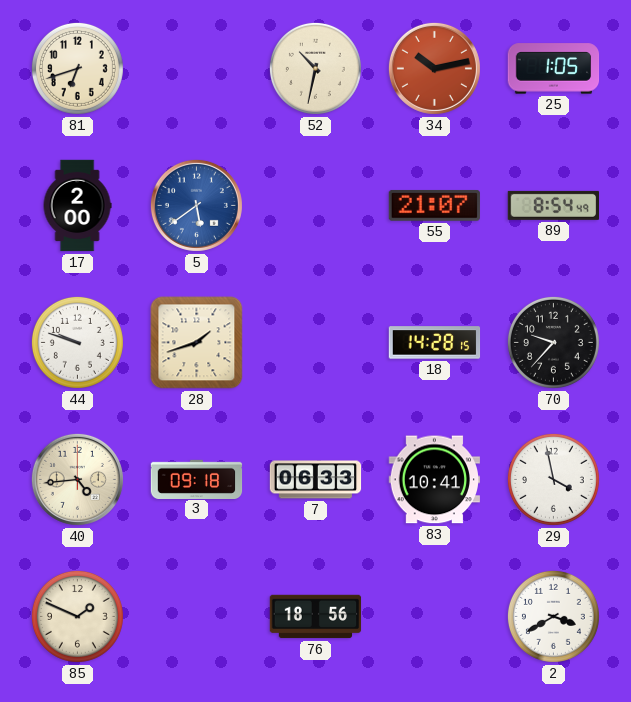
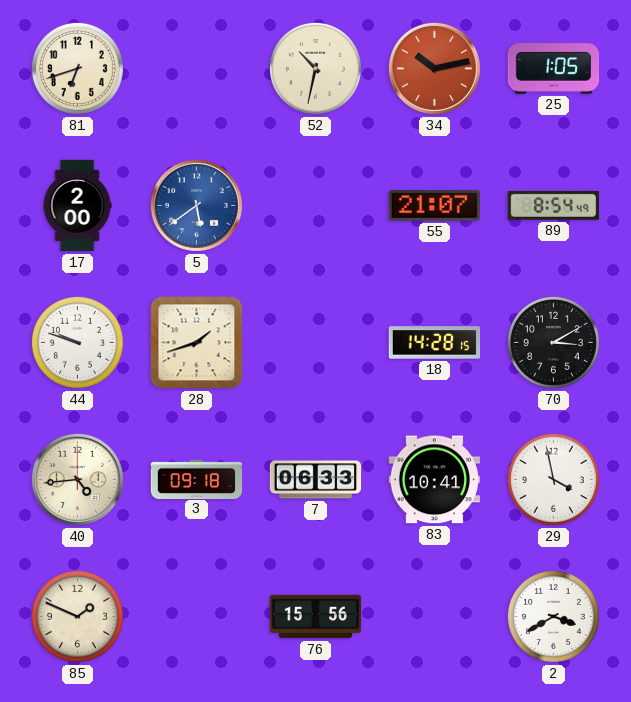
70: 9:37 -> 3:10
76: 18:56 -> 15:56
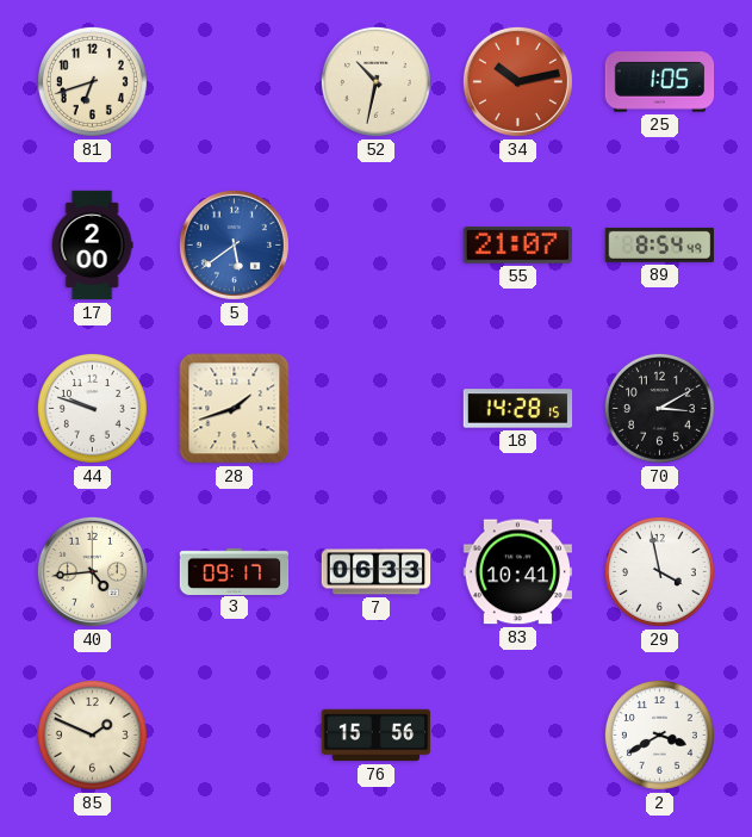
3: 09:18 -> 09:17
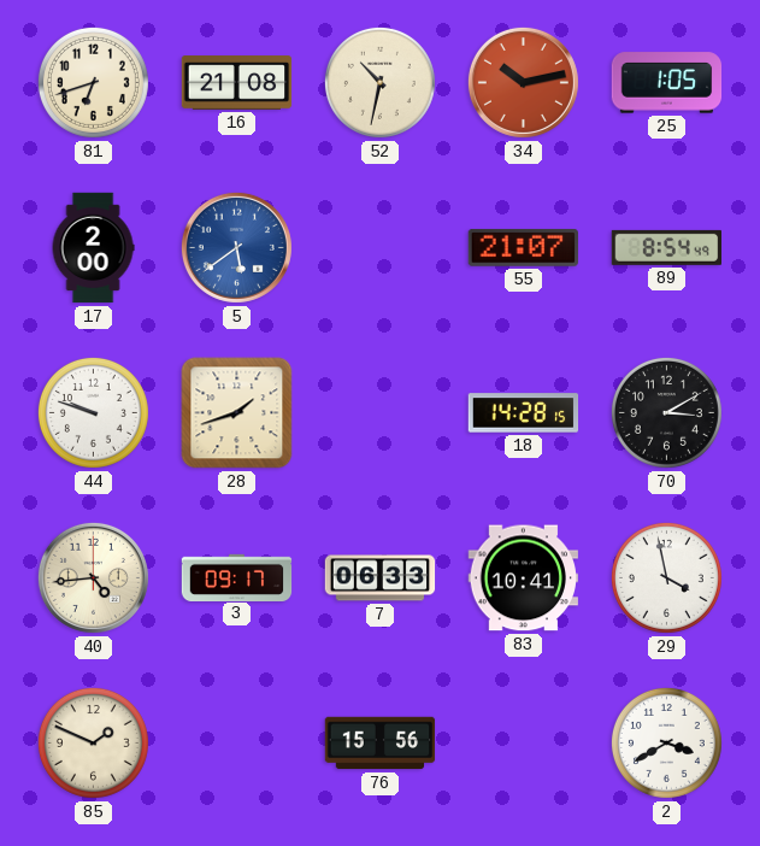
16: none -> 21:08
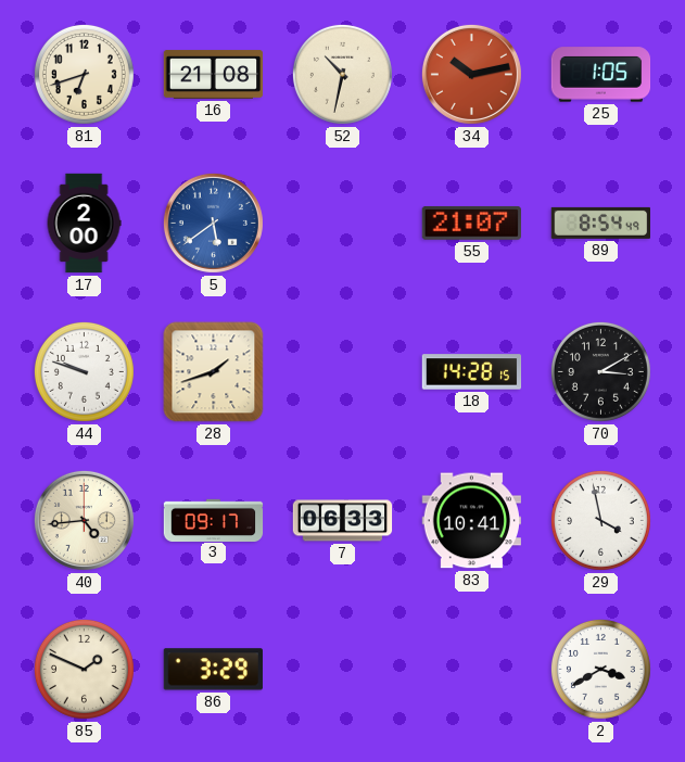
86: none -> 3:29
76: 15:56 -> none
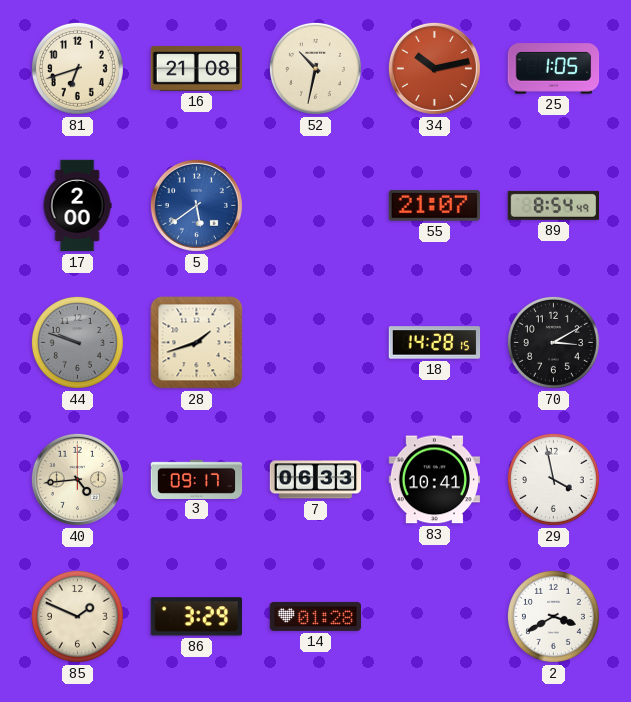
44 dial: white -> grey
14: none -> 01:28
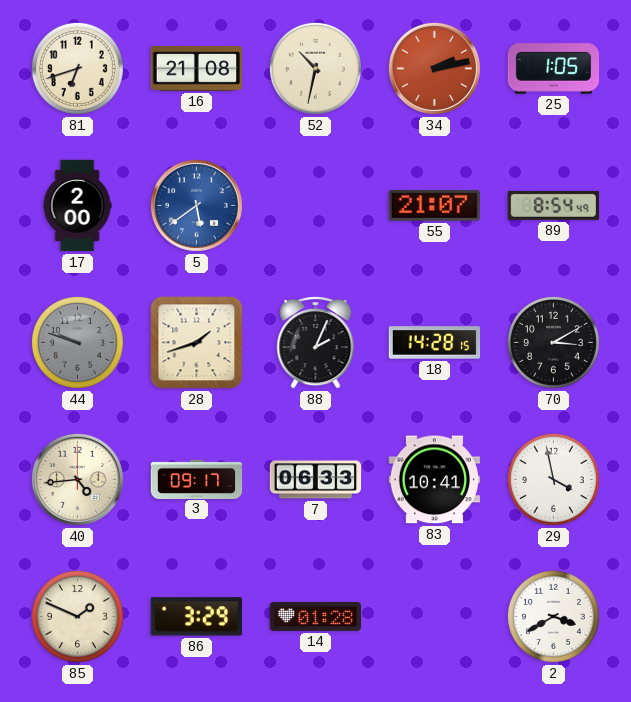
34: 10:13 -> 2:13
88: none -> 2:04
